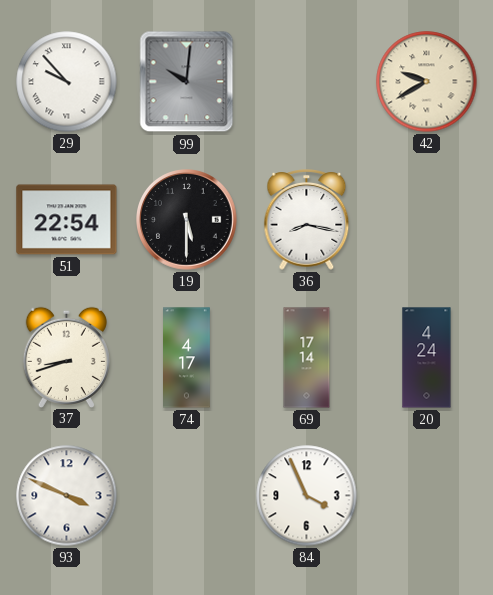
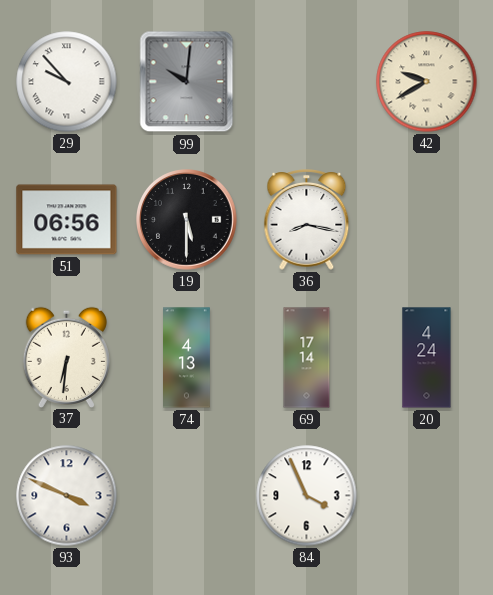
51: 22:54 -> 06:56
37: 8:42 -> 6:31
74: 4:17 -> 4:13
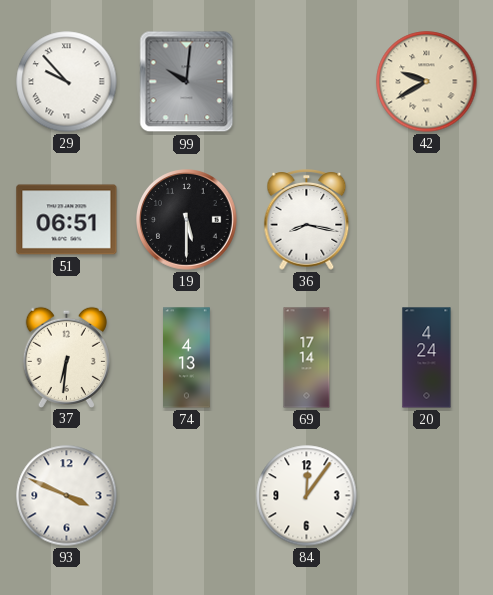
51: 06:56 -> 06:51
84: 3:56 -> 12:06
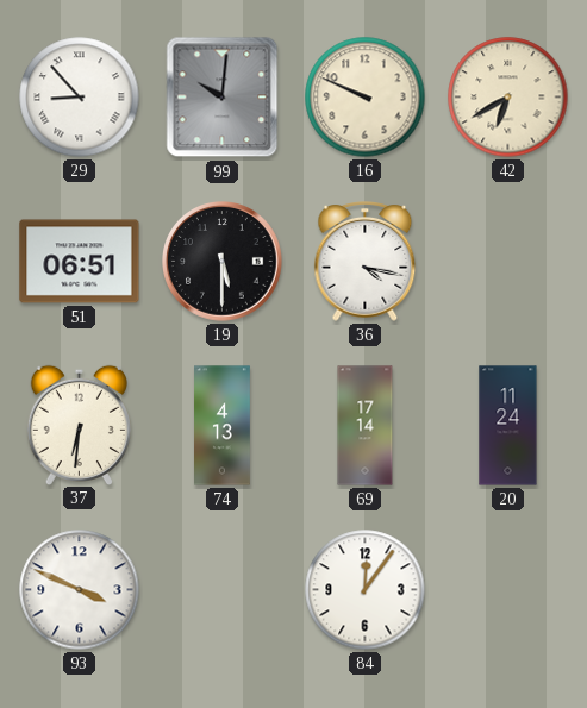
29: 9:53 -> 8:53
16: none -> 9:49
42: 9:40 -> 6:40
36: 8:17 -> 4:17
20: 4:24 -> 11:24
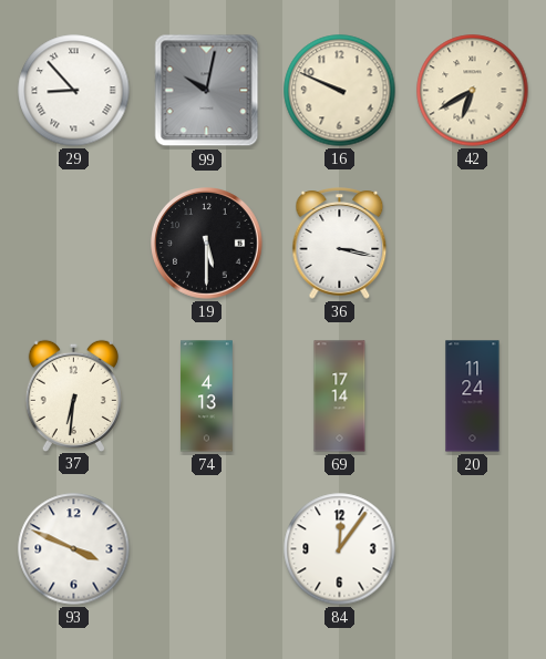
99: 10:01 -> 10:02
51: 06:51 -> none
36: 4:17 -> 3:17
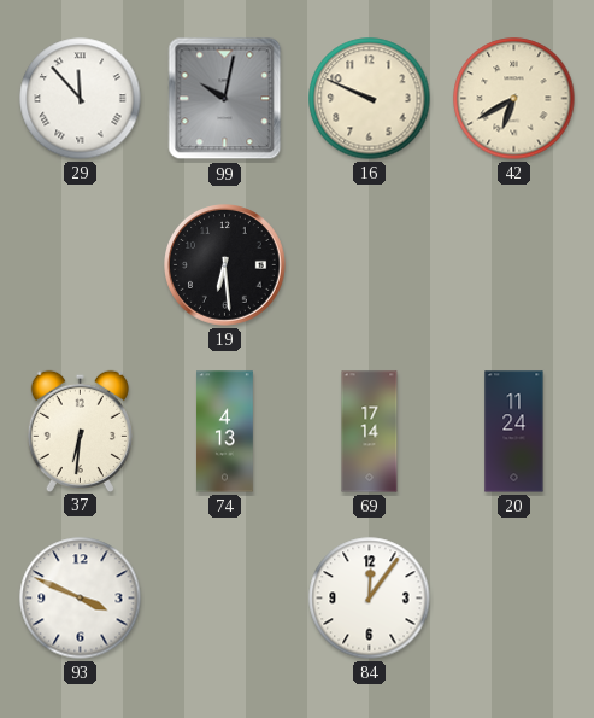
29: 8:53 -> 11:53
19: 5:30 -> 6:29
36: 3:17 -> none
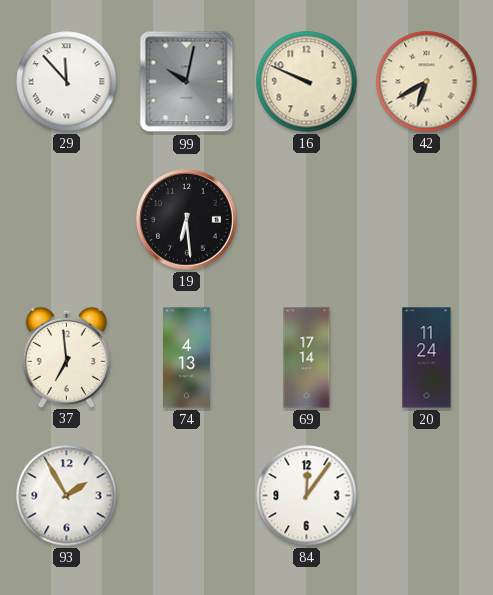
37: 6:31 -> 6:59
93: 3:49 -> 1:55
